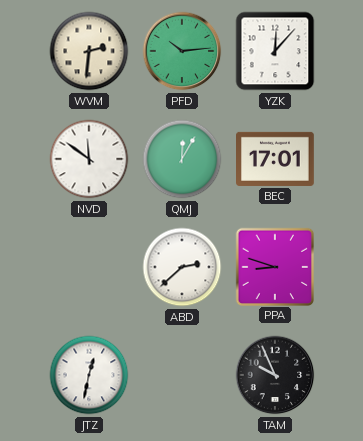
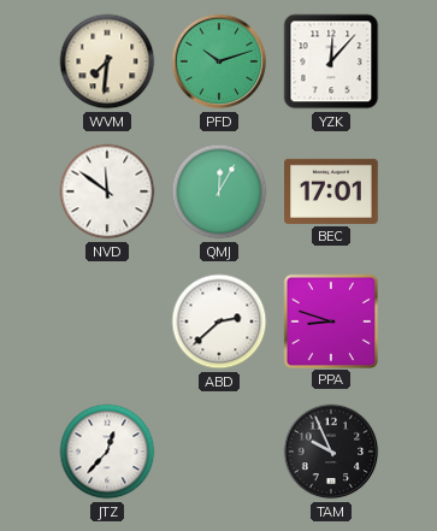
WVM: 2:31 -> 7:31
PFD: 10:14 -> 10:12
JTZ: 12:32 -> 12:37
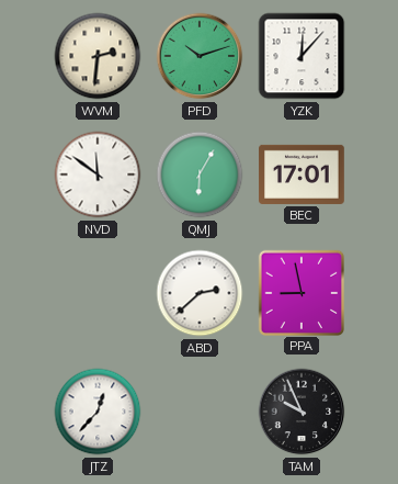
WVM: 7:31 -> 2:31
QMJ: 12:05 -> 6:05
PPA: 8:48 -> 8:58
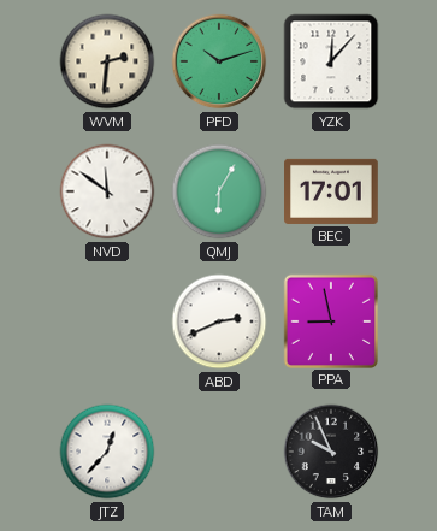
ABD: 2:38 -> 2:41
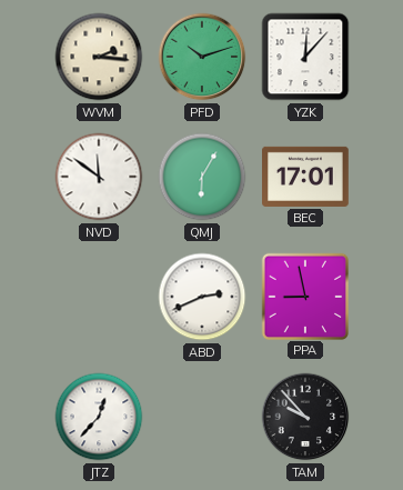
WVM: 2:31 -> 2:16
TAM: 9:56 -> 9:53
